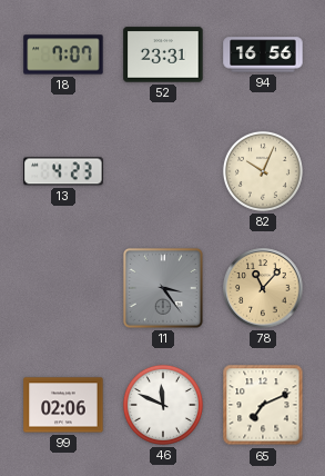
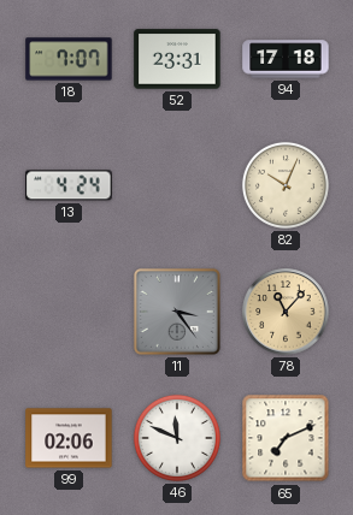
94: 16:56 -> 17:18
13: 4:23 -> 4:24
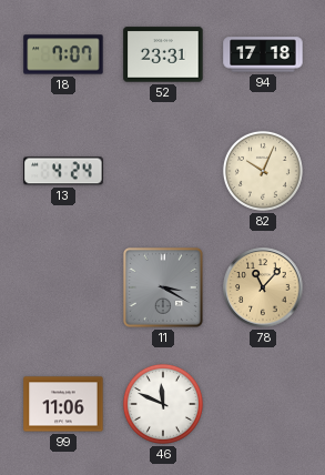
11: 3:24 -> 3:20
99: 02:06 -> 11:06
65: 7:11 -> none
